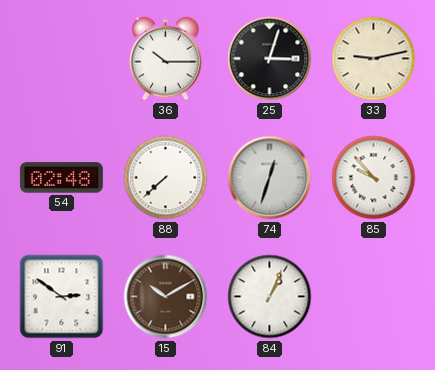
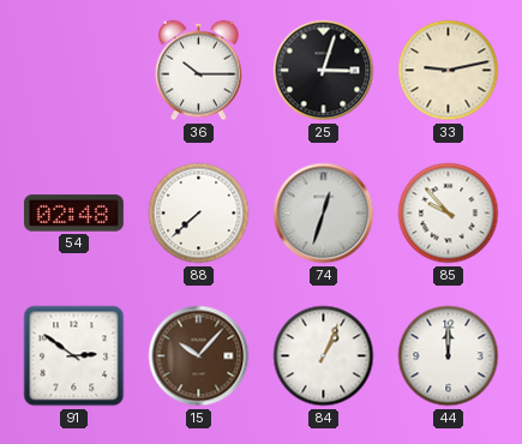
15: 10:10 -> 10:07
44: none -> 12:00
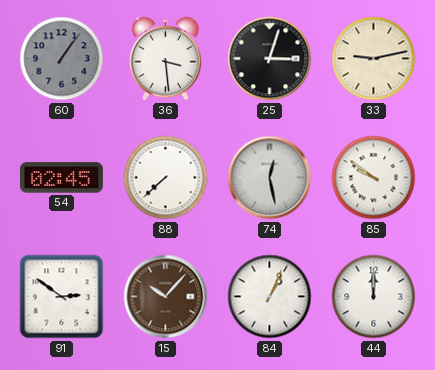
60: none -> 1:06
36: 10:15 -> 3:29
54: 02:48 -> 02:45
74: 12:33 -> 12:28
85: 9:53 -> 9:51
